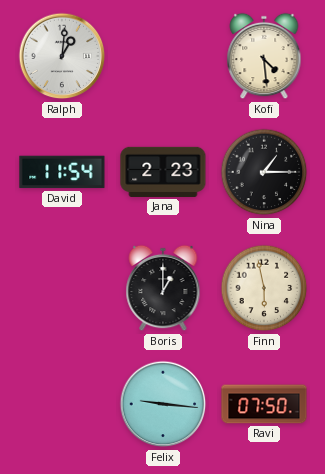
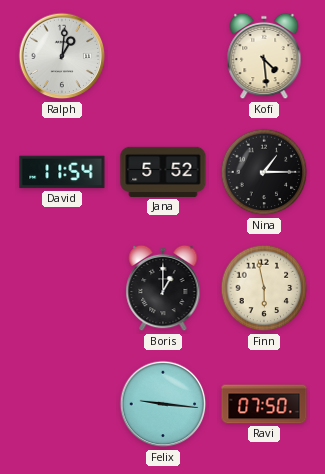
Jana: 2:23 -> 5:52
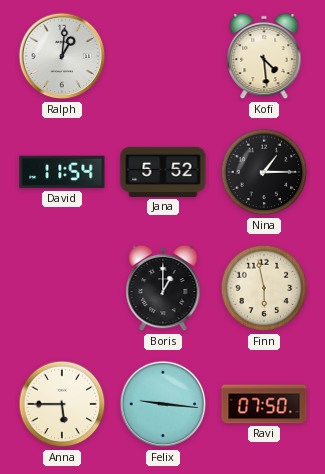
Anna: none -> 5:45
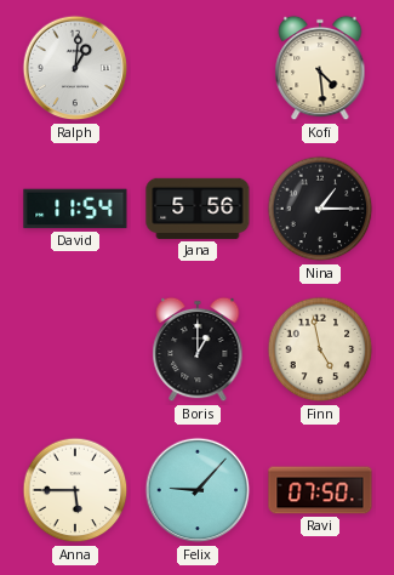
Jana: 5:52 -> 5:56
Finn: 5:58 -> 4:58
Felix: 9:16 -> 9:07
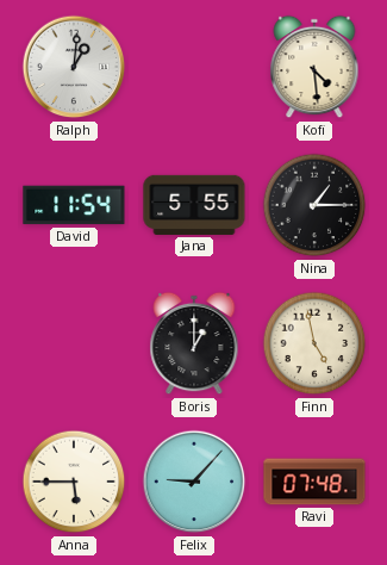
Jana: 5:56 -> 5:55
Ravi: 07:50 -> 07:48
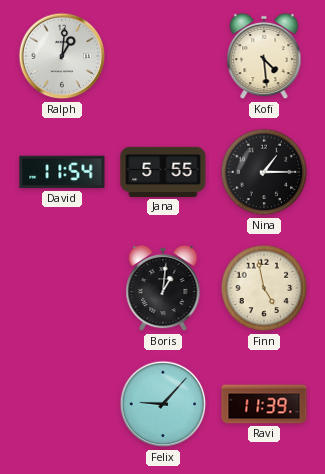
Boris: 1:00 -> 1:01
Anna: 5:45 -> none
Ravi: 07:48 -> 11:39
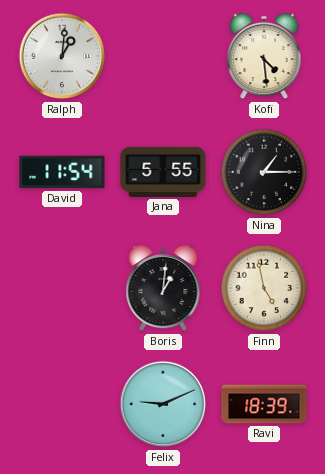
Felix: 9:07 -> 9:11
Ravi: 11:39 -> 18:39
